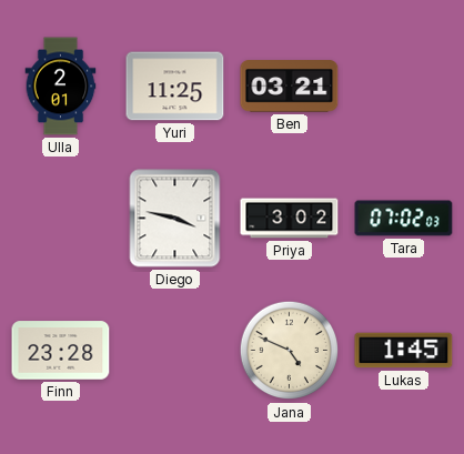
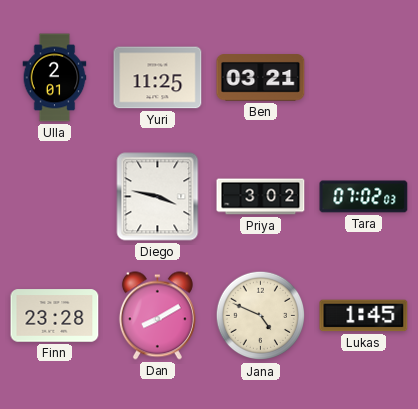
Dan: none -> 8:10
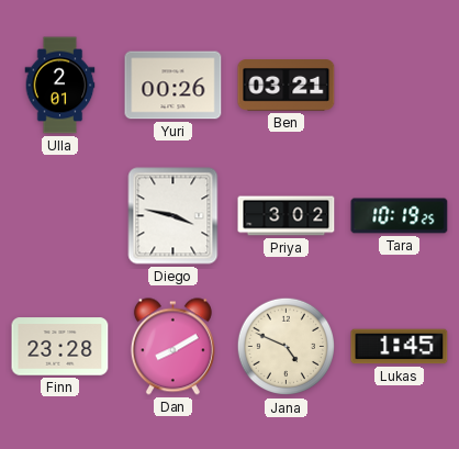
Yuri: 11:25 -> 00:26
Tara: 07:02 -> 10:19
